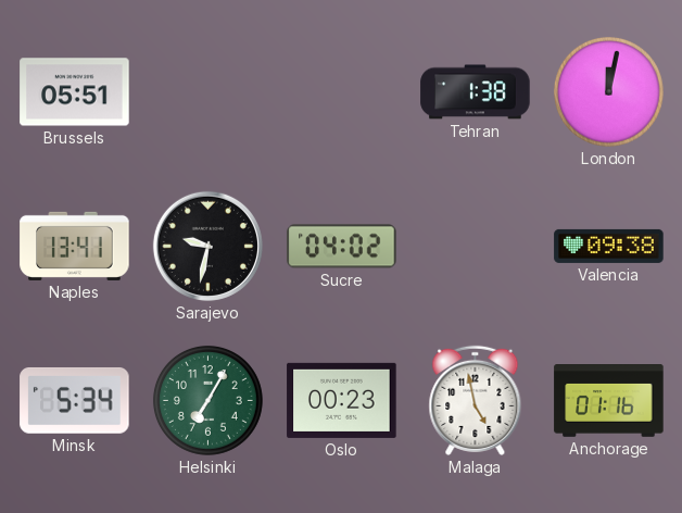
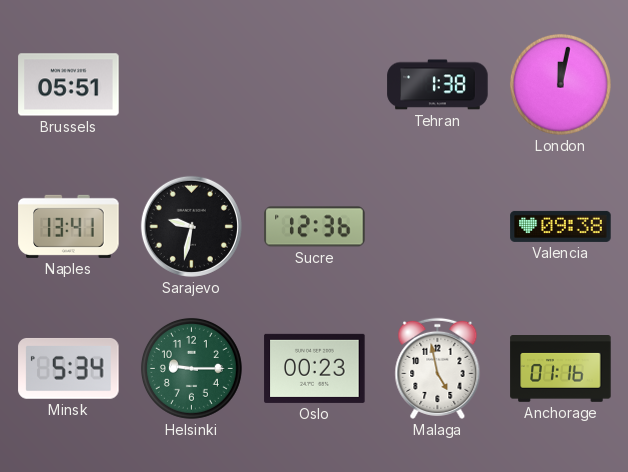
Sucre: 04:02 -> 12:36
Helsinki: 7:05 -> 9:15
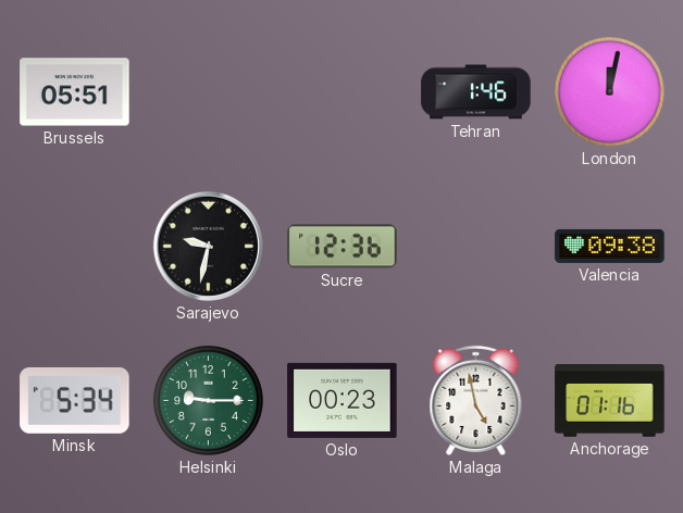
Tehran: 1:38 -> 1:46
Naples: 13:41 -> none
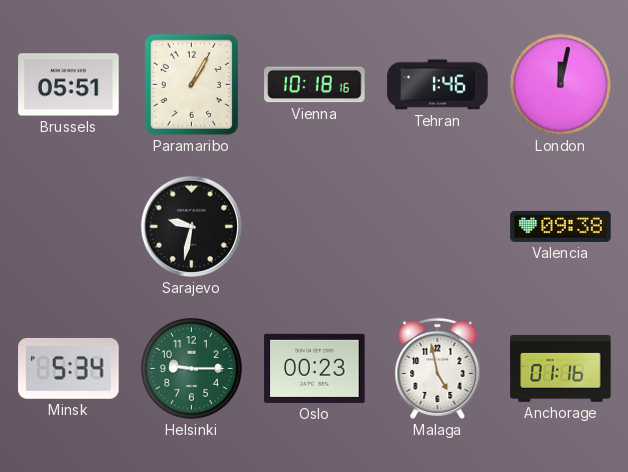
Paramaribo: none -> 1:05
Vienna: none -> 10:18
Sucre: 12:36 -> none
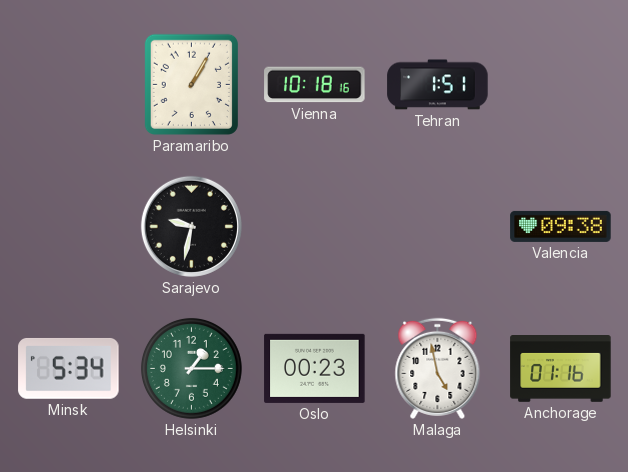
Brussels: 05:51 -> none
Tehran: 1:46 -> 1:51
London: 12:02 -> none
Helsinki: 9:15 -> 1:15
